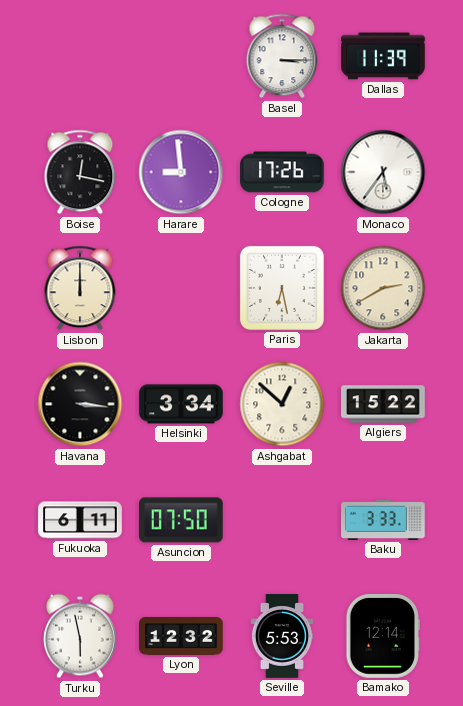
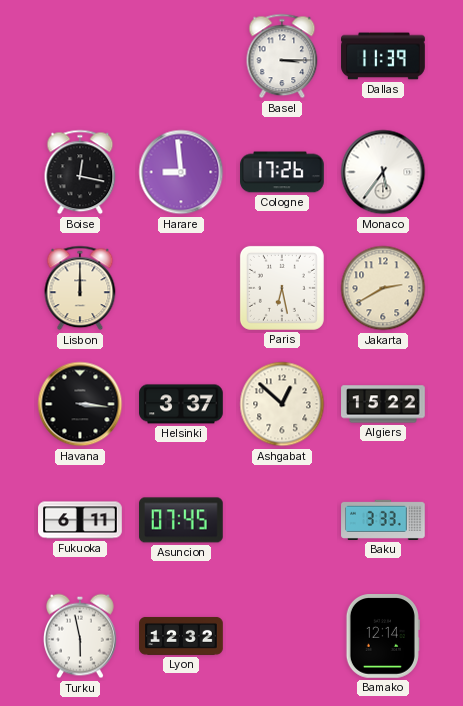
Helsinki: 3:34 -> 3:37
Asuncion: 07:50 -> 07:45
Seville: 5:53 -> none
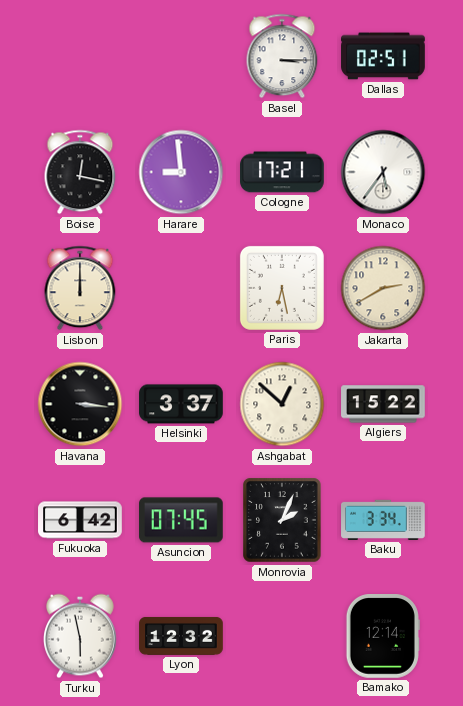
Dallas: 11:39 -> 02:51
Cologne: 17:26 -> 17:21
Fukuoka: 6:11 -> 6:42
Monrovia: none -> 2:04
Baku: 3:33 -> 3:34
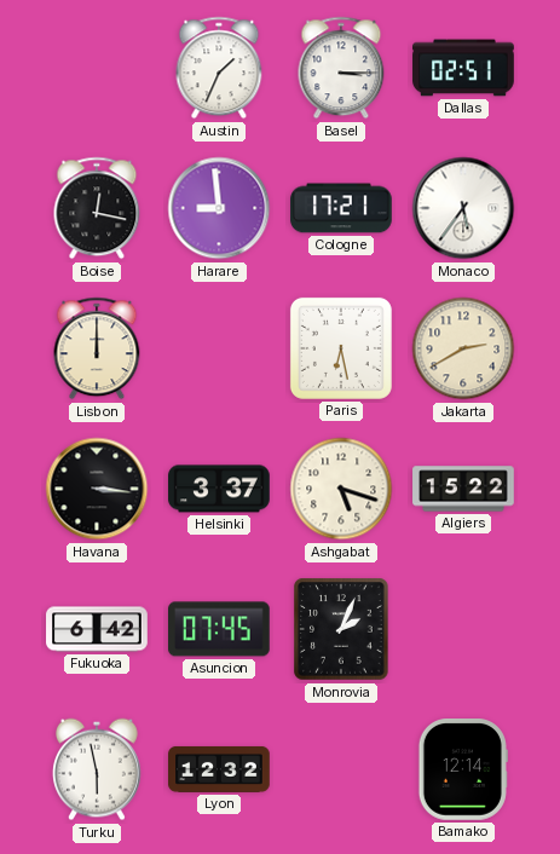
Austin: none -> 1:34
Ashgabat: 12:52 -> 5:18
Baku: 3:34 -> none
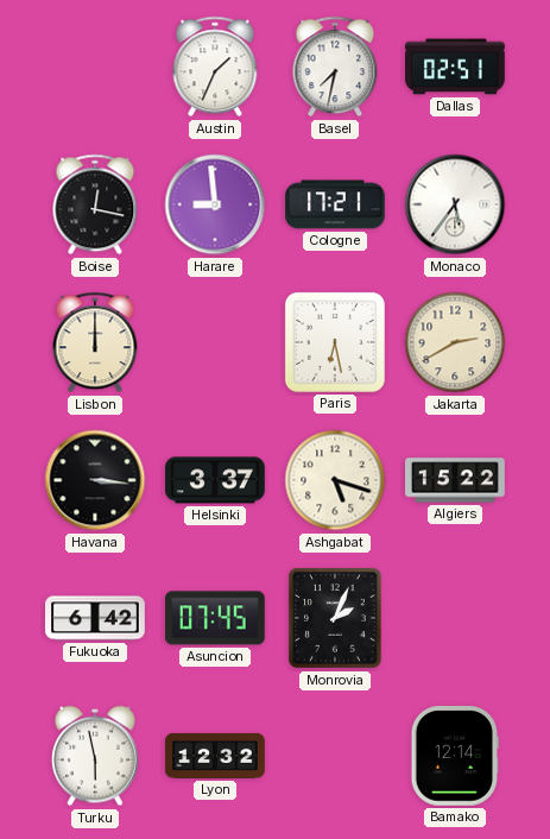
Basel: 3:15 -> 7:32
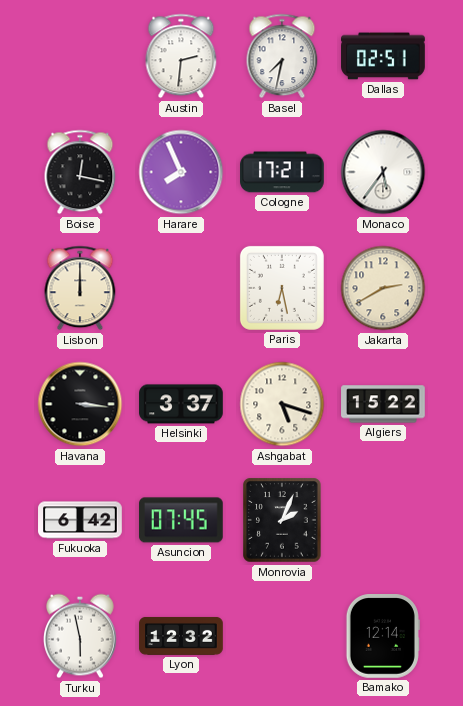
Austin: 1:34 -> 2:31
Harare: 8:59 -> 7:56
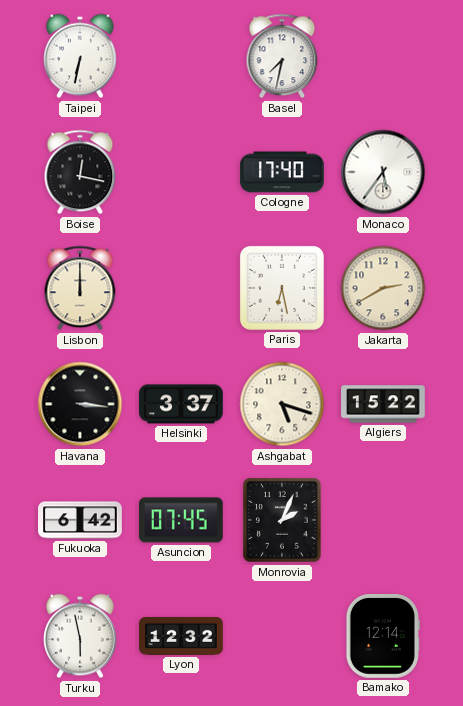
Taipei: none -> 6:32
Austin: 2:31 -> none
Dallas: 02:51 -> none
Harare: 7:56 -> none
Cologne: 17:21 -> 17:40
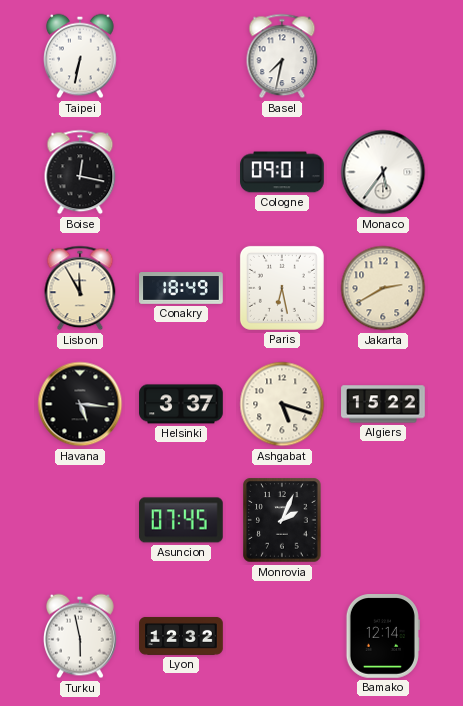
Cologne: 17:40 -> 09:01
Lisbon: 12:00 -> 11:55
Conakry: none -> 18:49
Havana: 3:16 -> 5:16
Fukuoka: 6:42 -> none
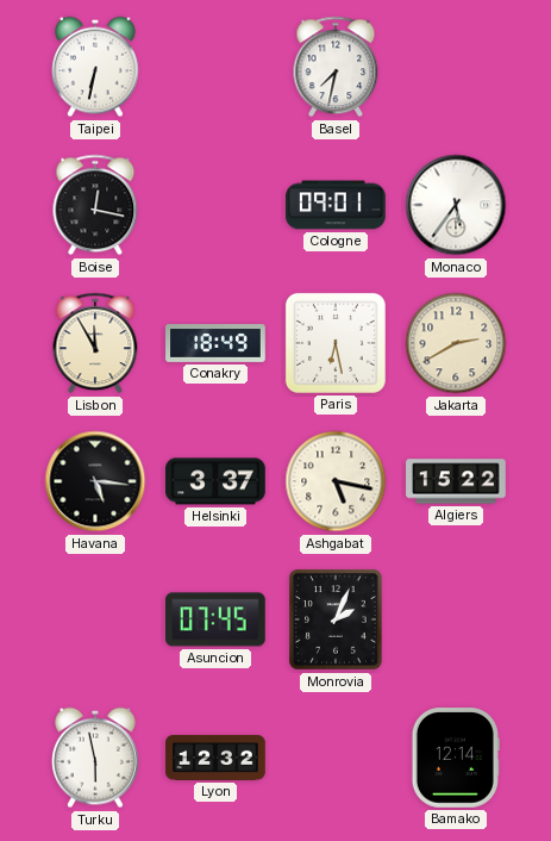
Ashgabat: 5:18 -> 5:17
